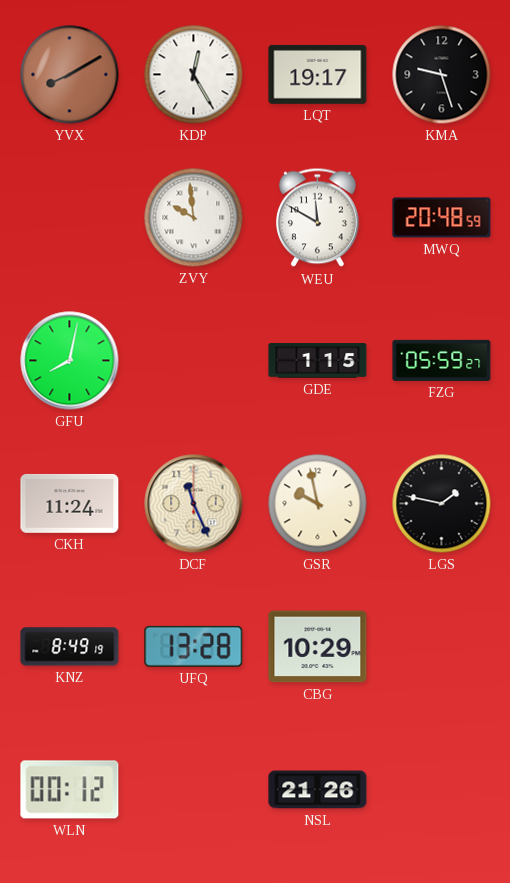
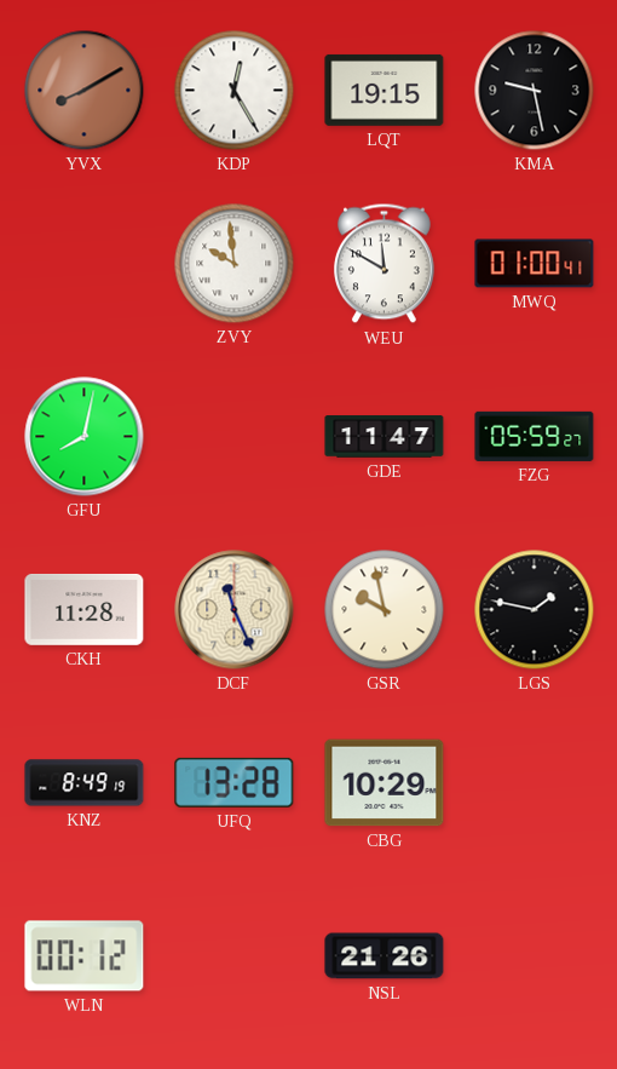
LQT: 19:17 -> 19:15
KMA: 9:27 -> 9:28
MWQ: 20:48 -> 01:00
GDE: 1:15 -> 11:47
CKH: 11:24 -> 11:28
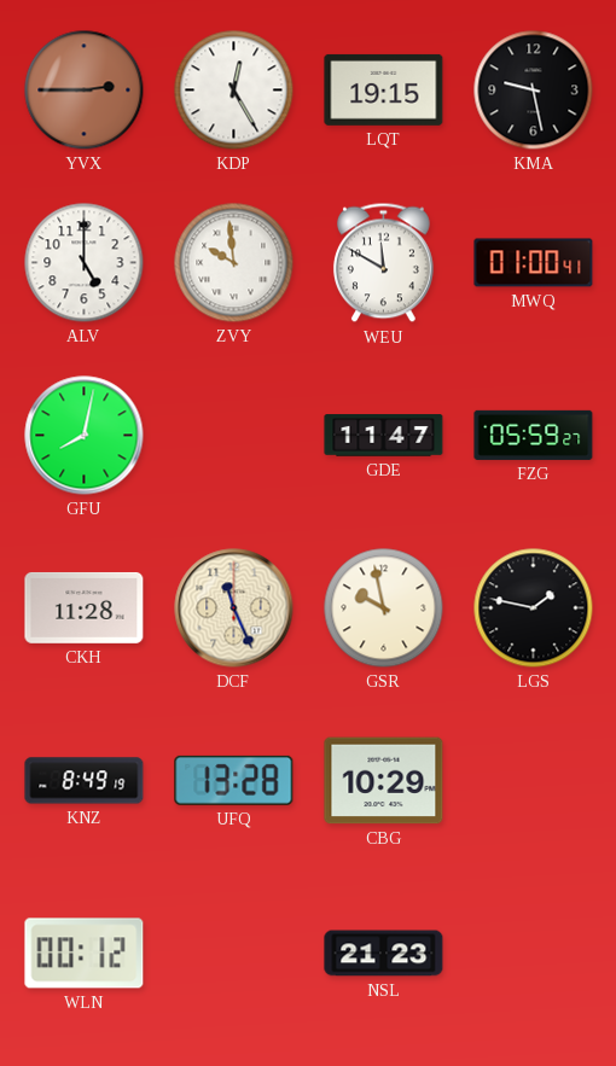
YVX: 8:10 -> 2:45
ALV: none -> 5:00
NSL: 21:26 -> 21:23
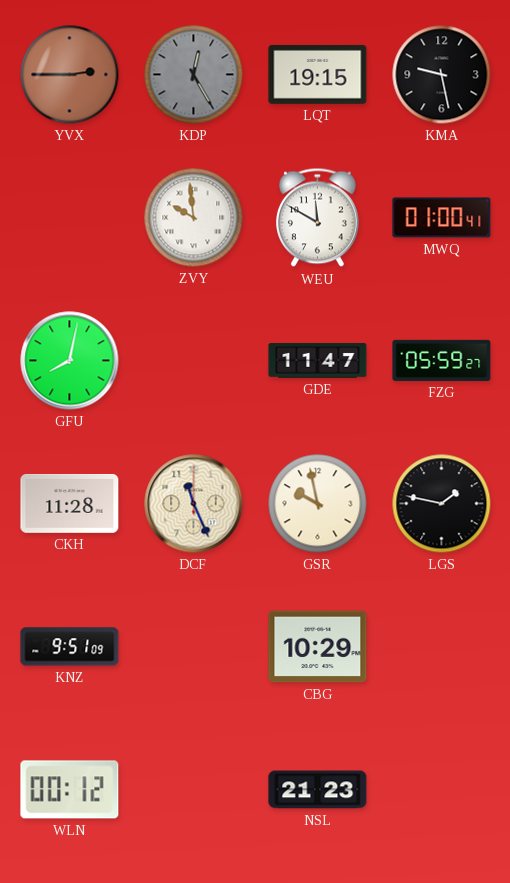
KDP dial: white -> grey
ALV: 5:00 -> none
KNZ: 8:49 -> 9:51
UFQ: 13:28 -> none
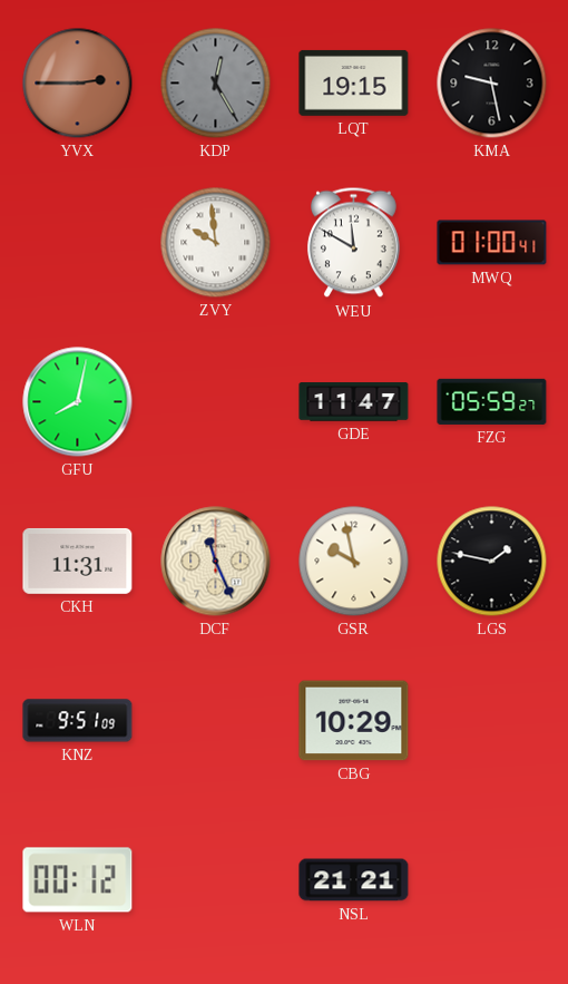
CKH: 11:28 -> 11:31
NSL: 21:23 -> 21:21
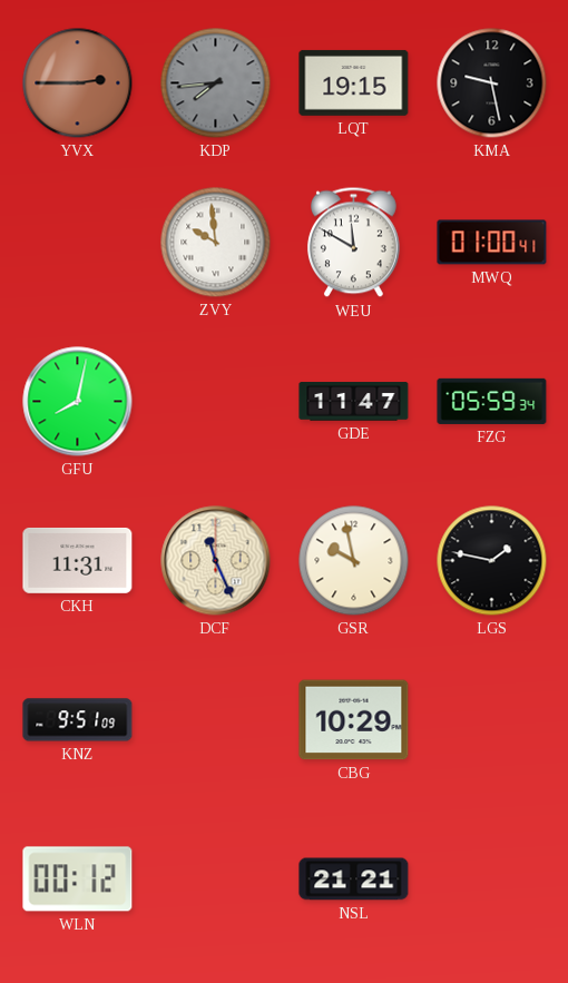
KDP: 12:25 -> 7:44
FZG: 05:59:27 -> 05:59:34
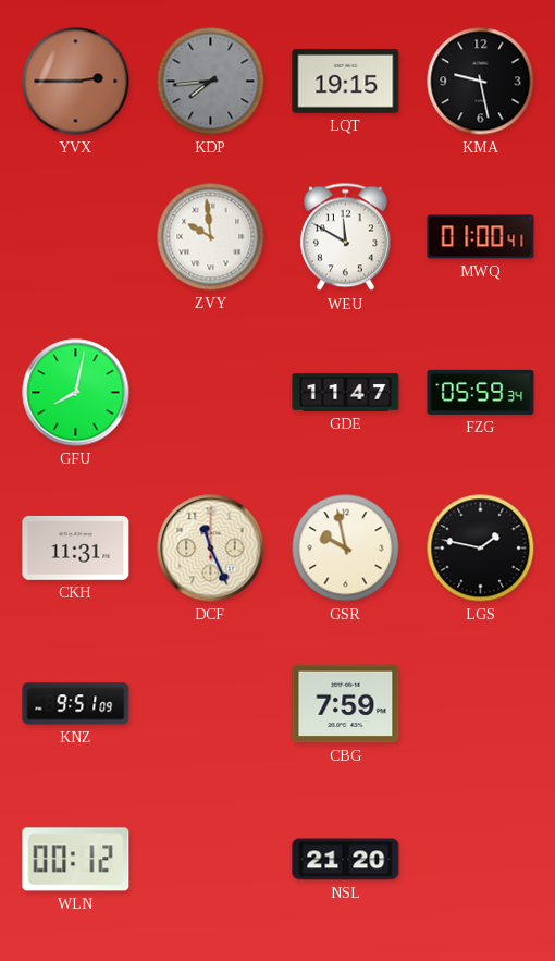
CBG: 10:29 -> 7:59
NSL: 21:21 -> 21:20
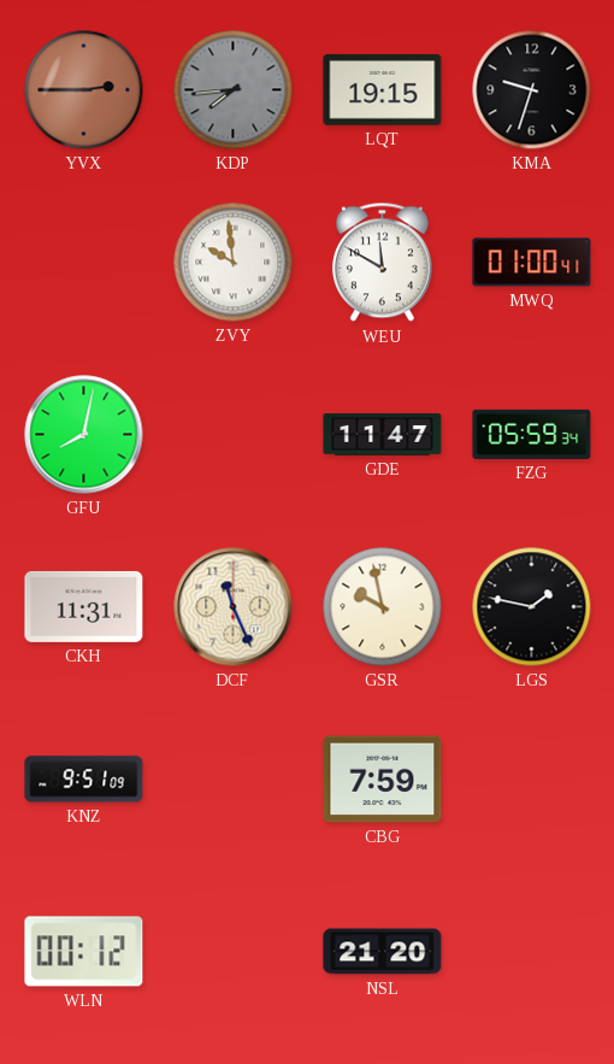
KMA: 9:28 -> 9:33
